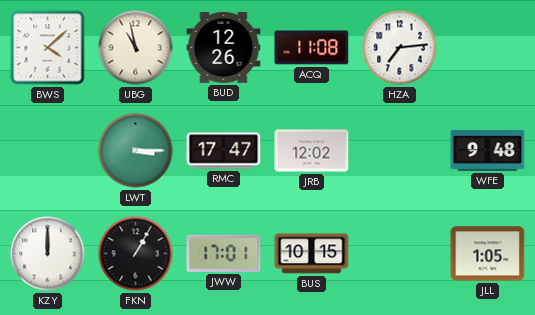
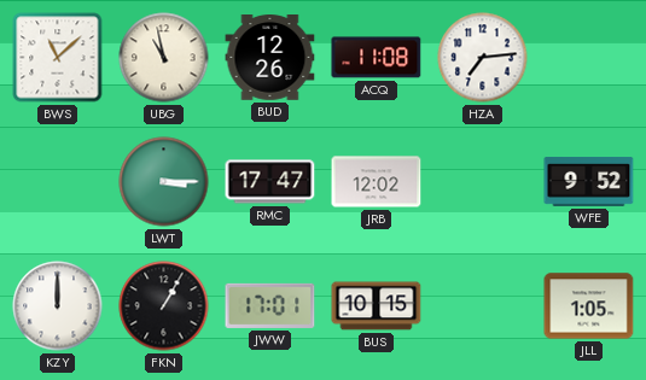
BWS: 4:08 -> 11:08
WFE: 9:48 -> 9:52
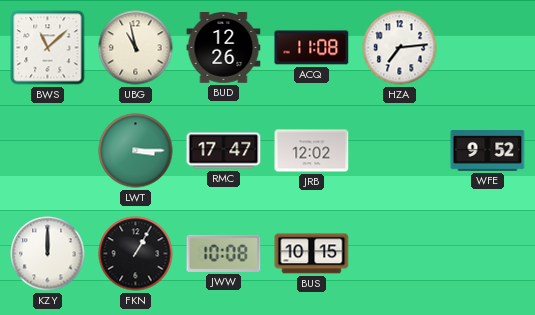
JWW: 17:01 -> 10:08
JLL: 1:05 -> none
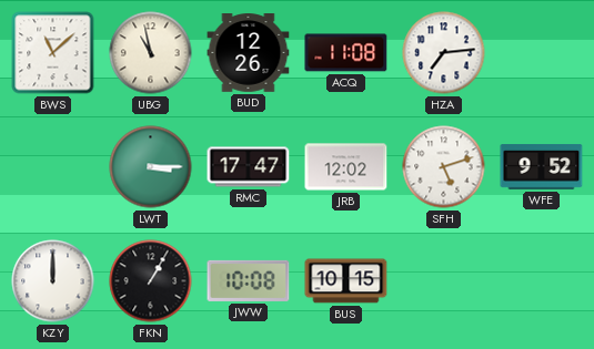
SFH: none -> 5:12
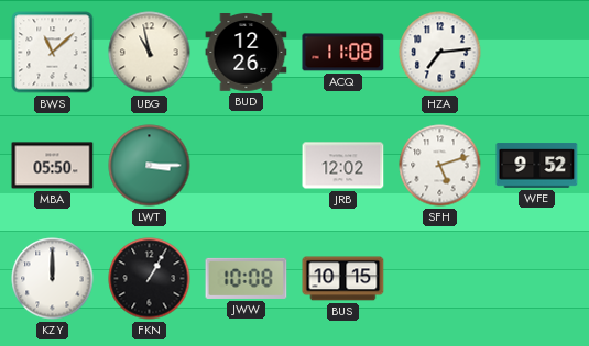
MBA: none -> 05:50
RMC: 17:47 -> none
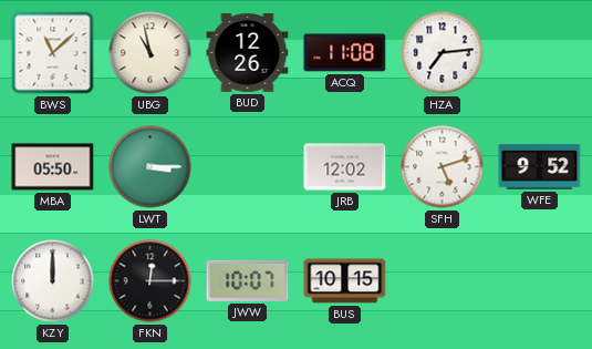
FKN: 1:05 -> 12:15
JWW: 10:08 -> 10:07
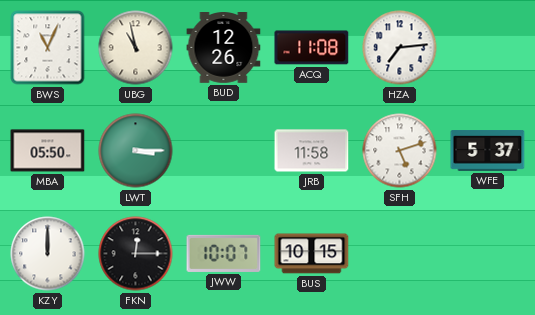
BWS: 11:08 -> 11:04
JRB: 12:02 -> 11:58
WFE: 9:52 -> 5:37
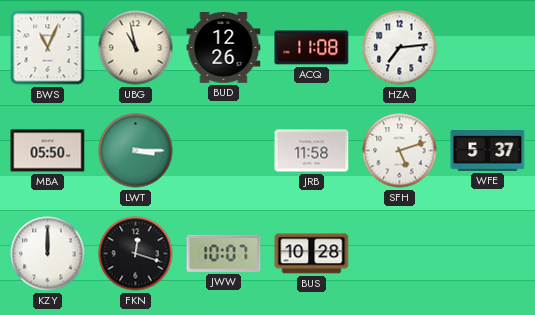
FKN: 12:15 -> 12:18
BUS: 10:15 -> 10:28
